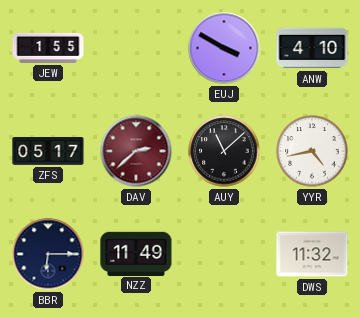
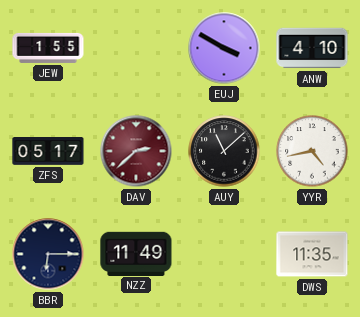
DWS: 11:32 -> 11:35
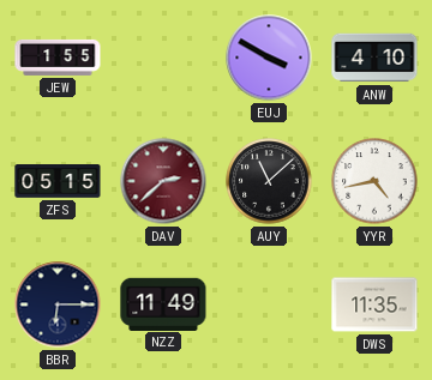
ZFS: 05:17 -> 05:15
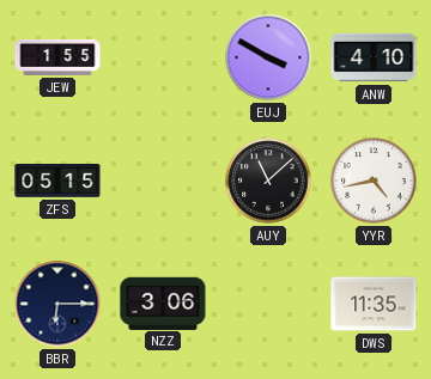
DAV: 2:38 -> none
NZZ: 11:49 -> 3:06
